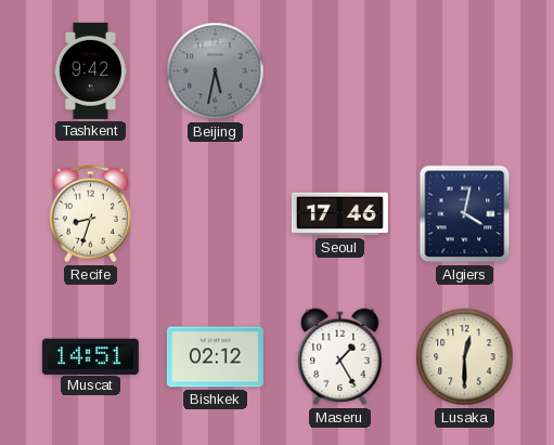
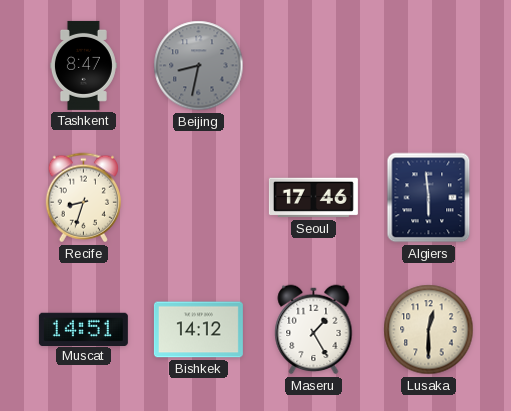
Tashkent: 9:42 -> 8:47
Beijing: 5:32 -> 8:32
Algiers: 4:02 -> 5:59
Bishkek: 02:12 -> 14:12
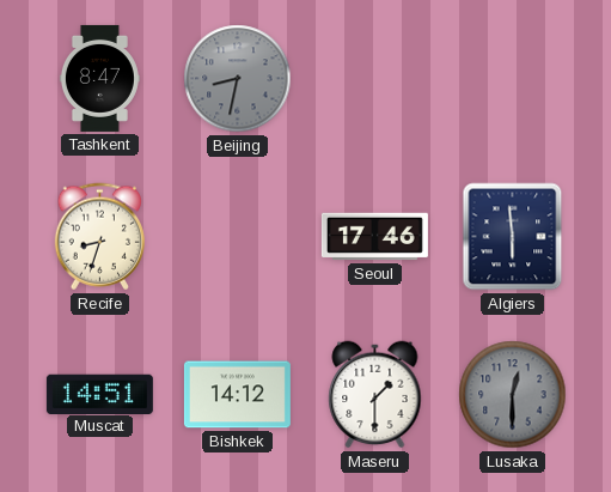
Maseru: 1:25 -> 1:30
Lusaka dial: cream -> grey
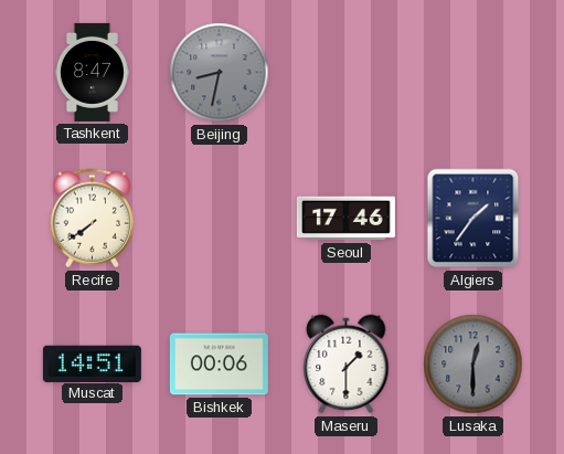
Recife: 8:33 -> 7:39
Algiers: 5:59 -> 1:36
Bishkek: 14:12 -> 00:06
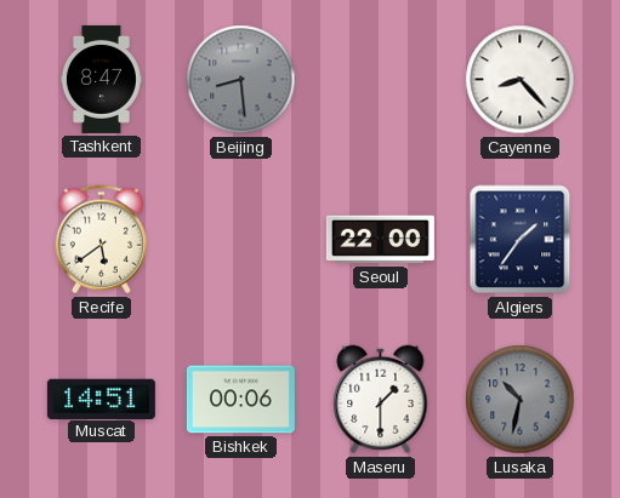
Beijing: 8:32 -> 8:29
Cayenne: none -> 8:23
Recife: 7:39 -> 5:39
Seoul: 17:46 -> 22:00
Lusaka: 12:30 -> 10:32
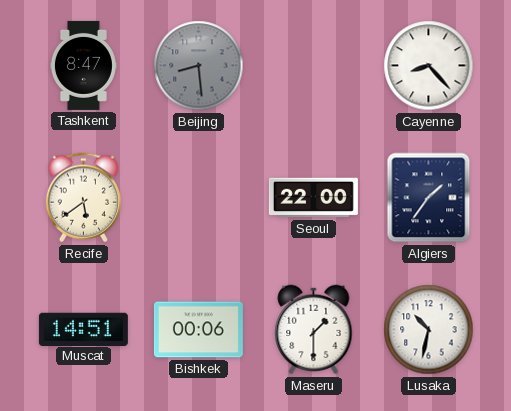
Lusaka dial: grey -> white
